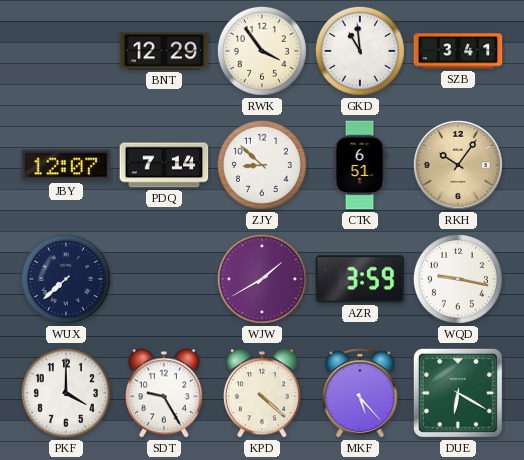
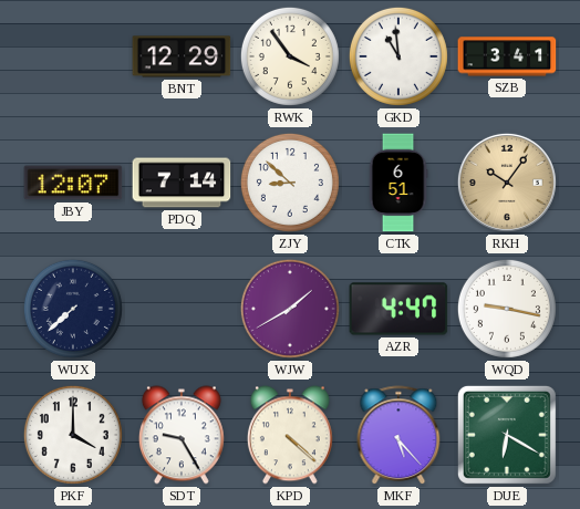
AZR: 3:59 -> 4:47
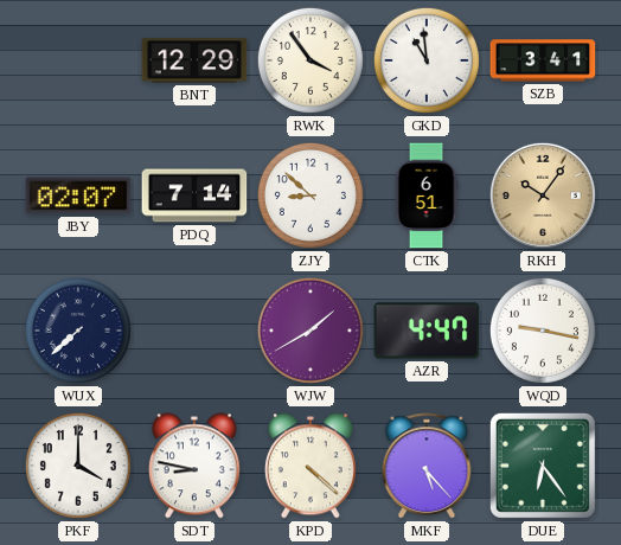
JBY: 12:07 -> 02:07
SDT: 9:25 -> 8:47
DUE: 6:20 -> 6:24
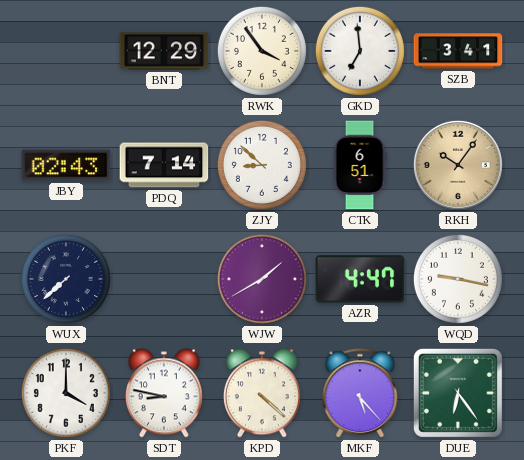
GKD: 10:59 -> 6:59
JBY: 02:07 -> 02:43
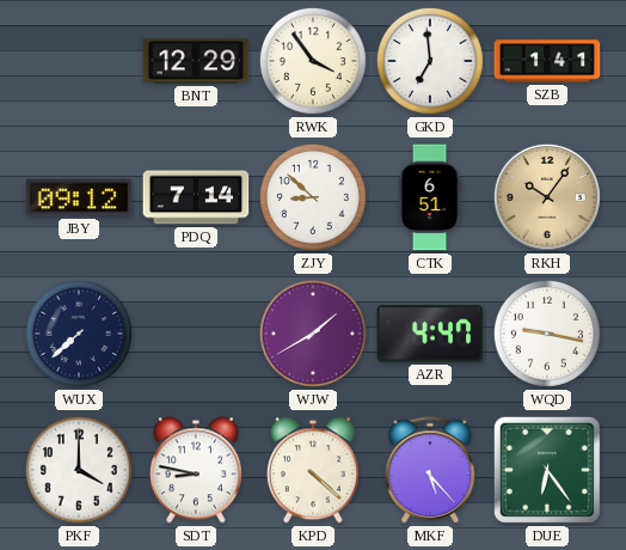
SZB: 3:41 -> 1:41
JBY: 02:43 -> 09:12
